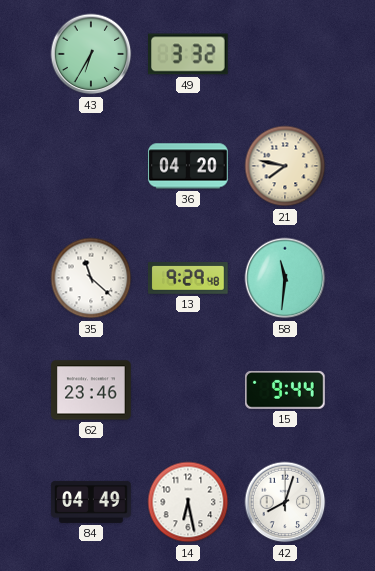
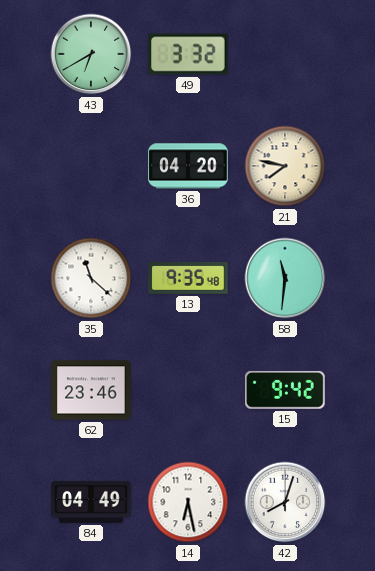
43: 6:35 -> 6:40
13: 9:29 -> 9:35
15: 9:44 -> 9:42
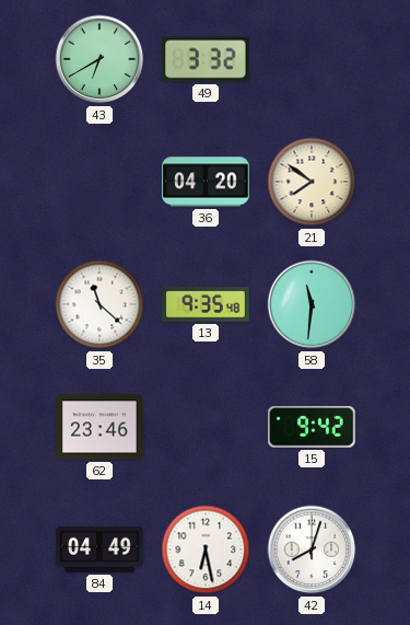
21: 7:47 -> 7:51
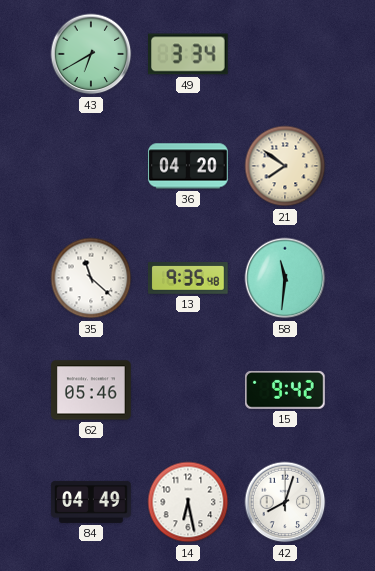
49: 3:32 -> 3:34
62: 23:46 -> 05:46
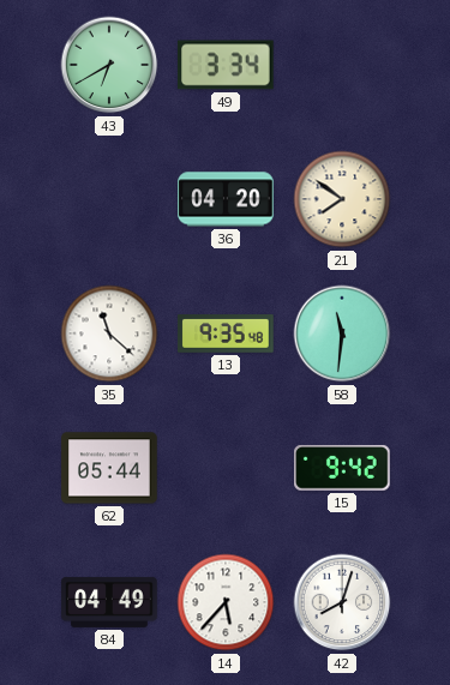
62: 05:46 -> 05:44
14: 6:28 -> 5:37
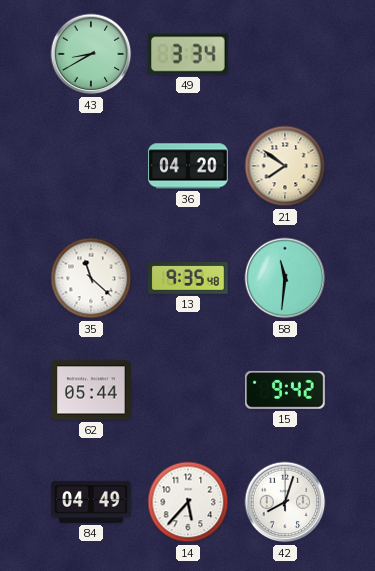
43: 6:40 -> 8:40
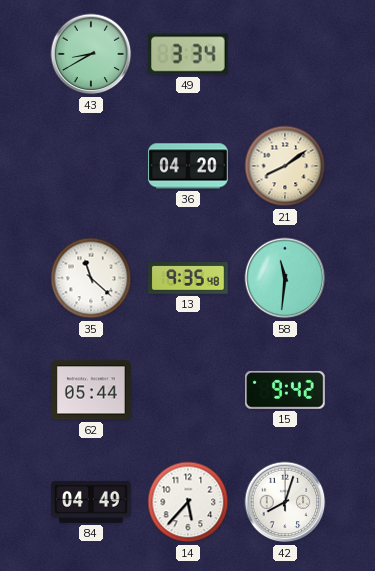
21: 7:51 -> 8:09
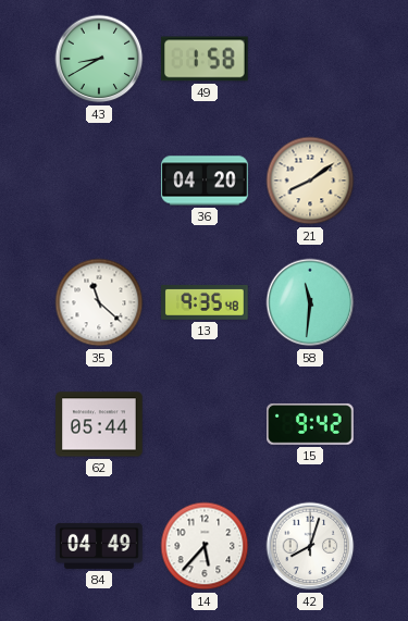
49: 3:34 -> 1:58
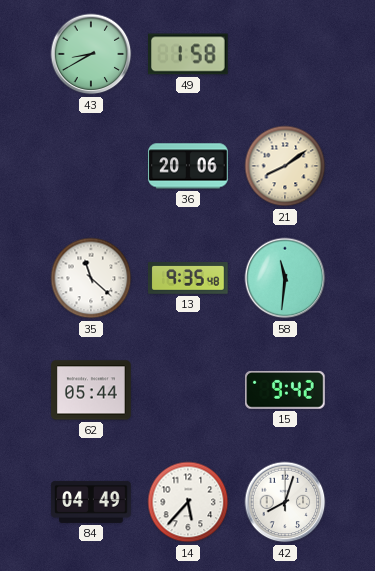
36: 04:20 -> 20:06
